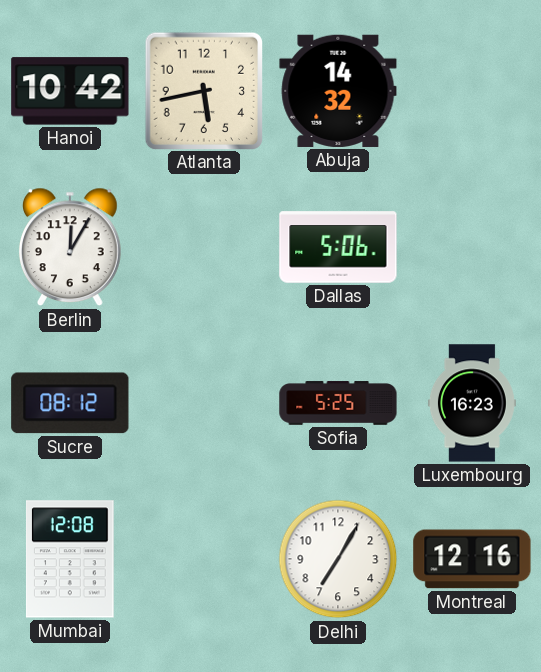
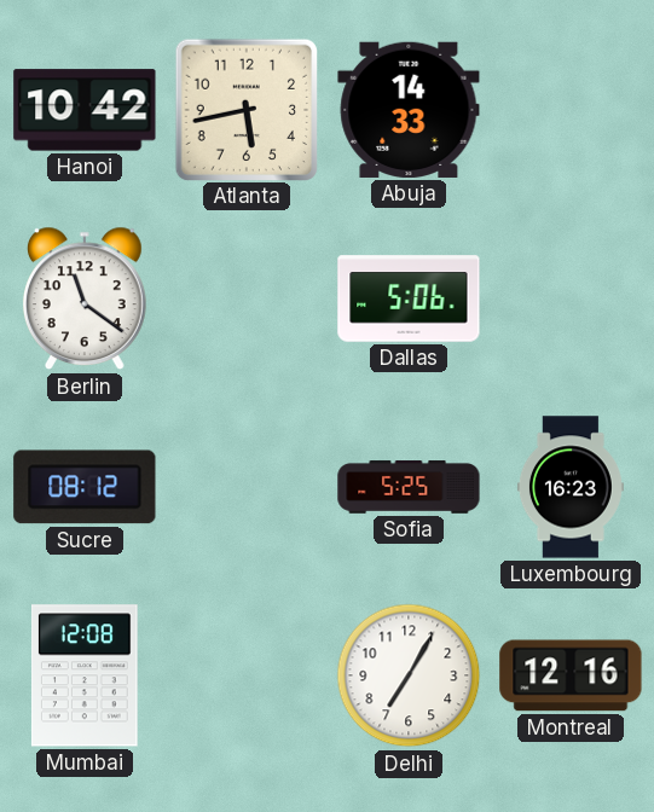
Abuja: 14:32 -> 14:33
Berlin: 12:05 -> 11:21
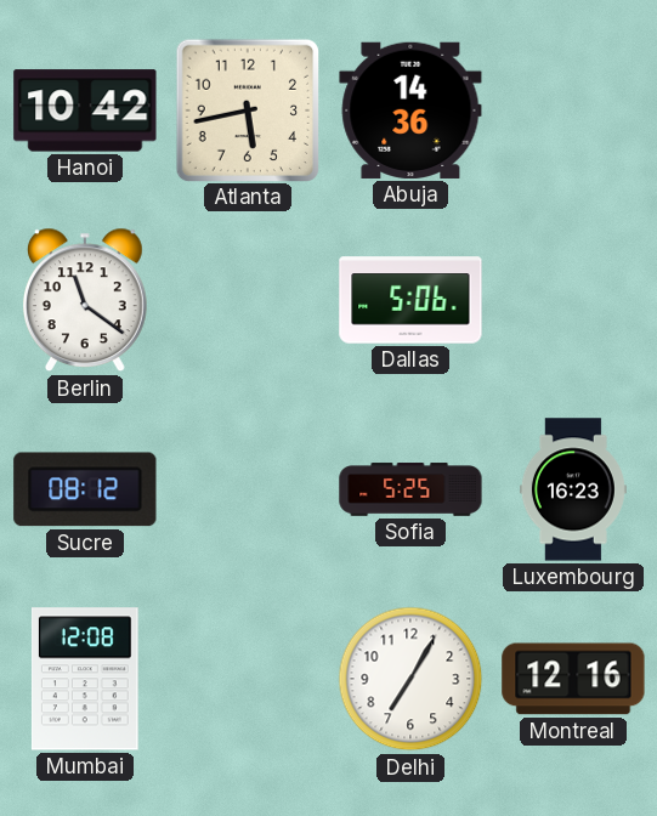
Abuja: 14:33 -> 14:36
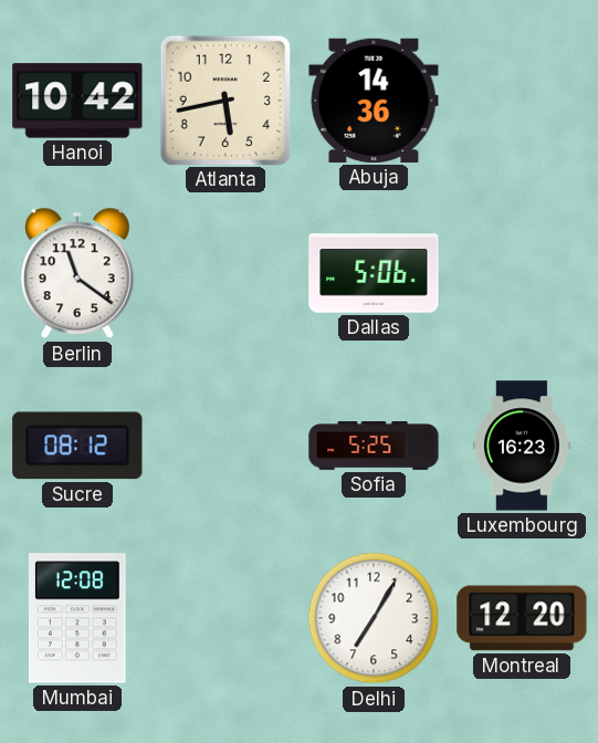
Montreal: 12:16 -> 12:20
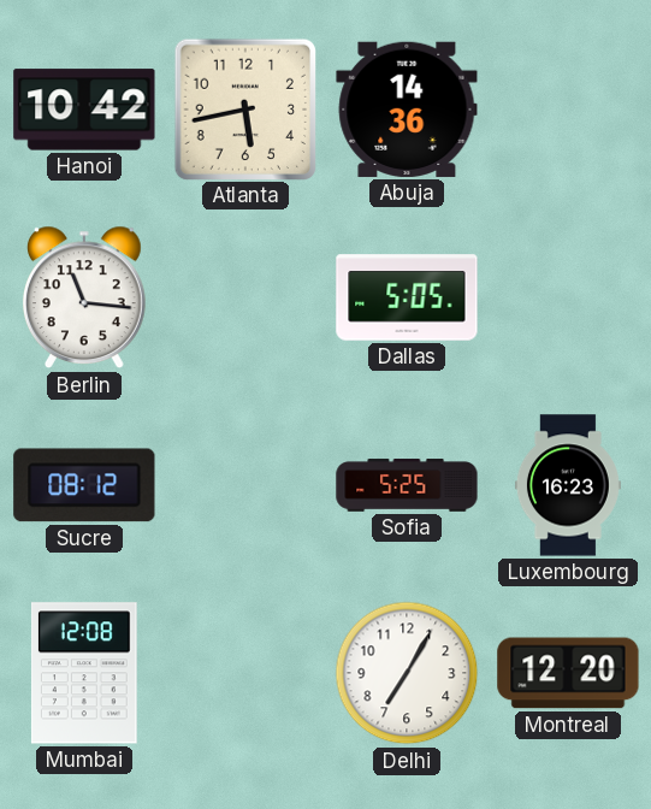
Berlin: 11:21 -> 11:16
Dallas: 5:06 -> 5:05
